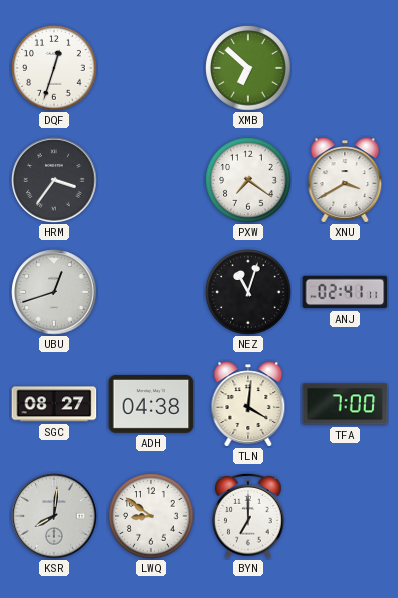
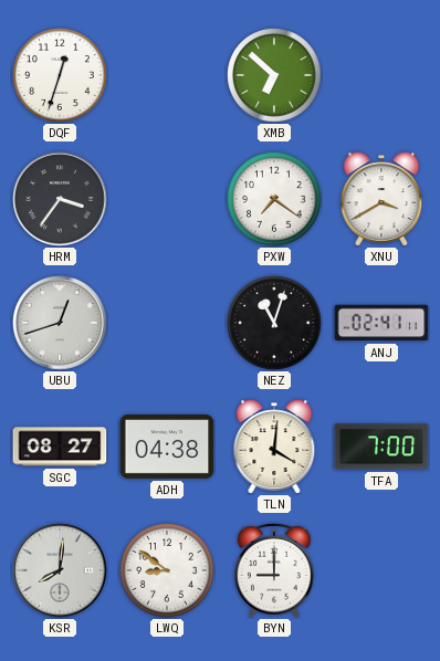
BYN: 7:00 -> 9:00
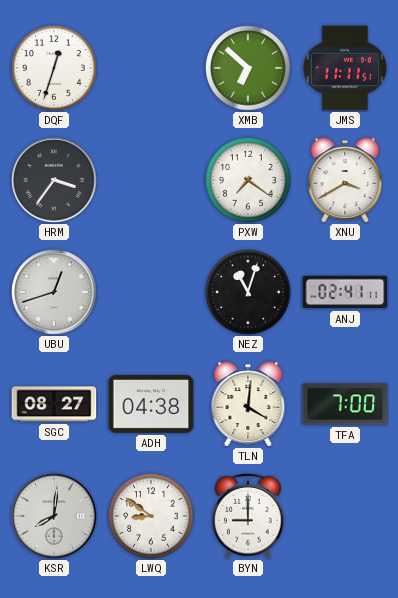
JMS: none -> 11:11
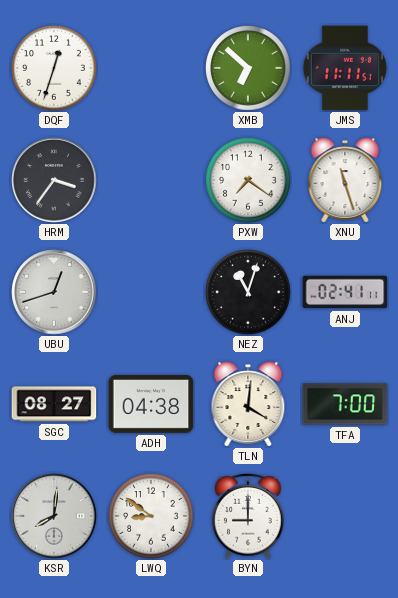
XNU: 3:40 -> 11:27
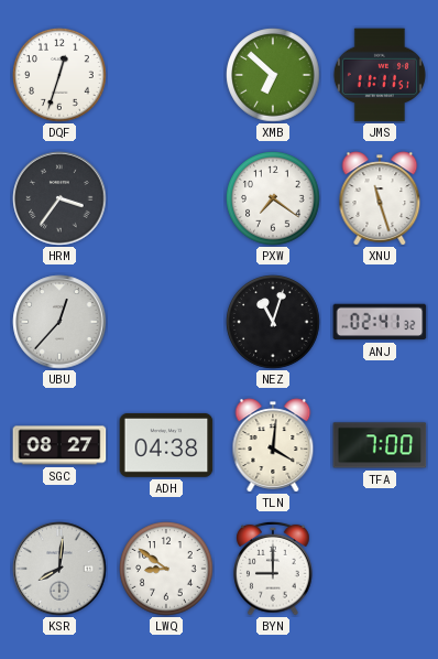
UBU: 12:42 -> 12:37
ANJ: 02:41:11 -> 02:41:32
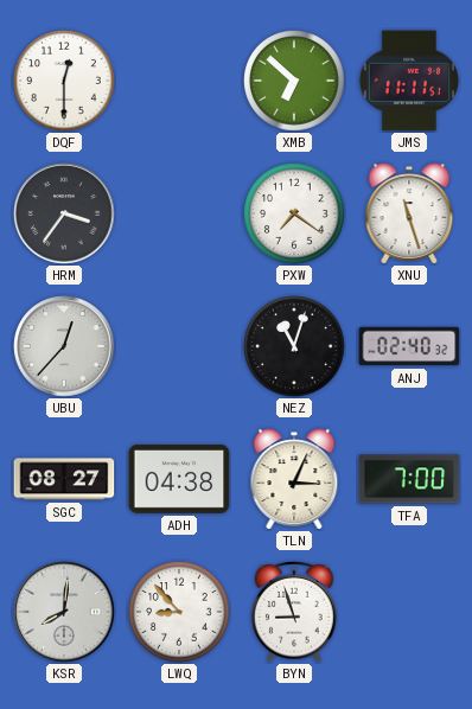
DQF: 12:33 -> 12:30
ANJ: 02:41 -> 02:40
TLN: 4:01 -> 3:04
LWQ: 8:51 -> 8:53
BYN: 9:00 -> 8:57
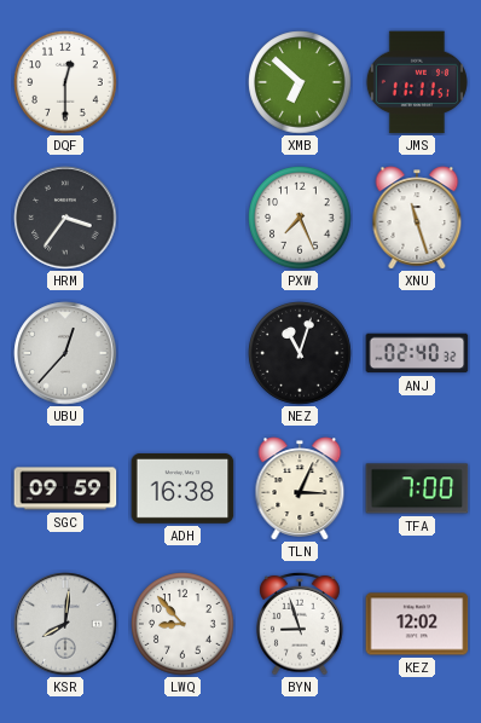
PXW: 7:21 -> 7:26
SGC: 08:27 -> 09:59
ADH: 04:38 -> 16:38
KEZ: none -> 12:02
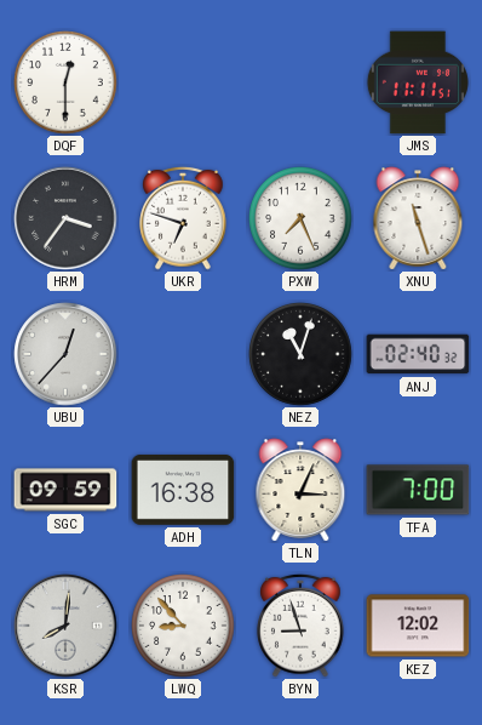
XMB: 6:52 -> none
UKR: none -> 6:48
